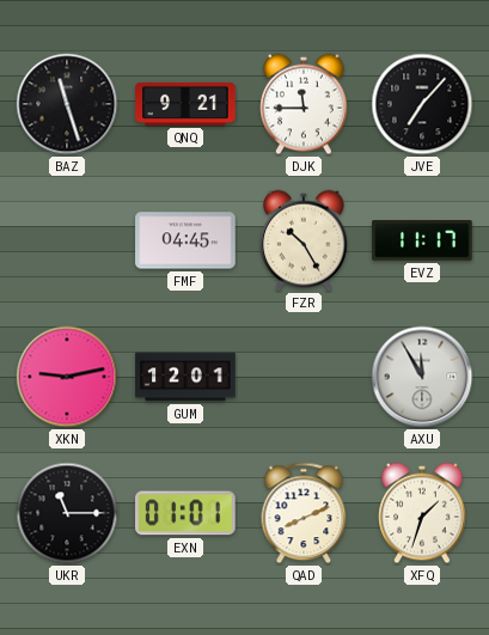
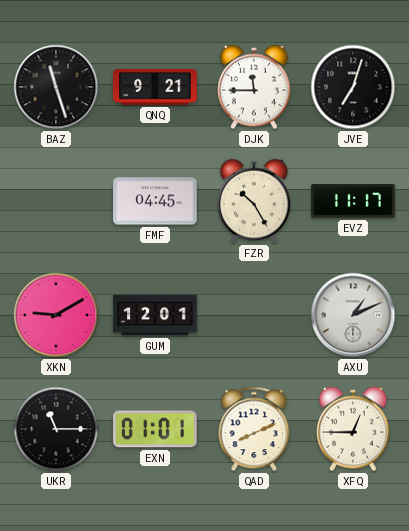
JVE: 7:07 -> 7:03
XKN: 9:13 -> 9:10
AXU: 11:55 -> 1:11
XFQ: 1:33 -> 12:45
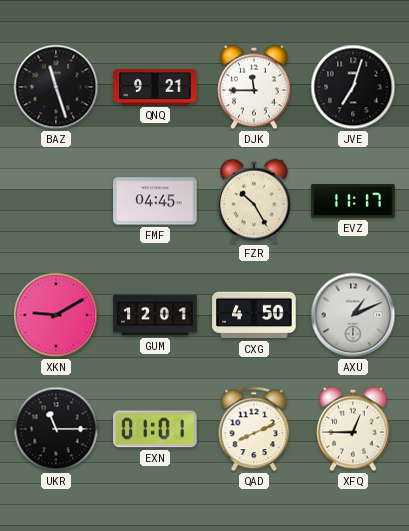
CXG: none -> 4:50
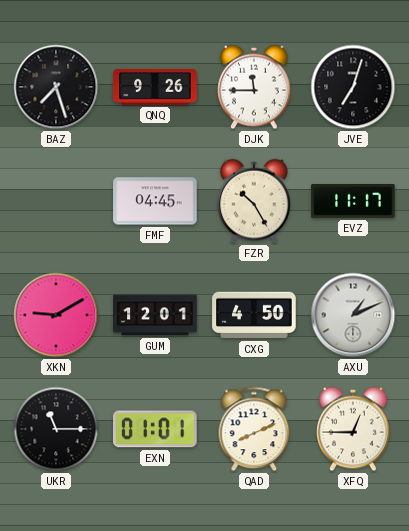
BAZ: 11:27 -> 7:27
QNQ: 9:21 -> 9:26
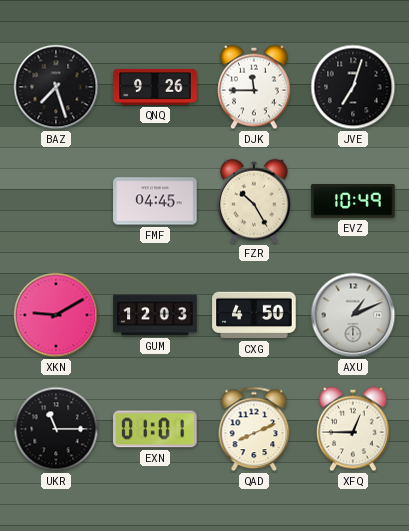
EVZ: 11:17 -> 10:49
GUM: 12:01 -> 12:03
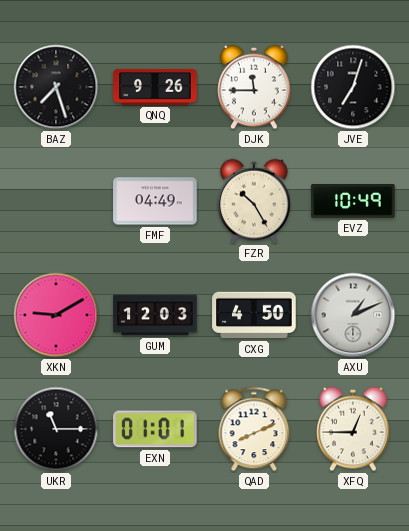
FMF: 04:45 -> 04:49
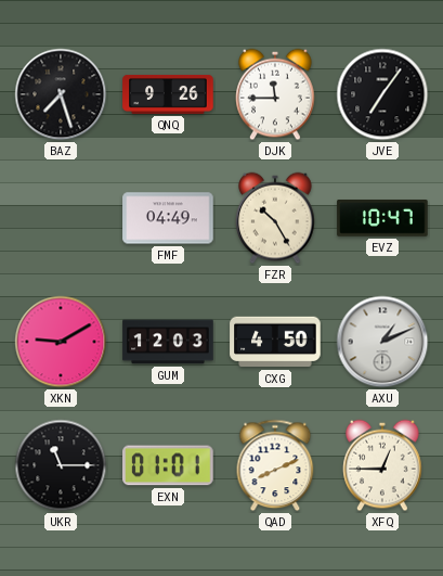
JVE: 7:03 -> 7:06
EVZ: 10:49 -> 10:47
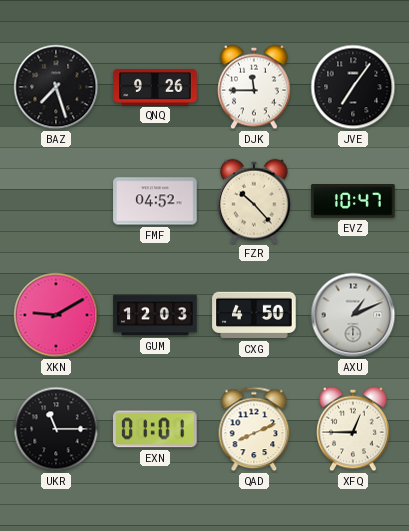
FMF: 04:49 -> 04:52
FZR: 10:25 -> 10:23
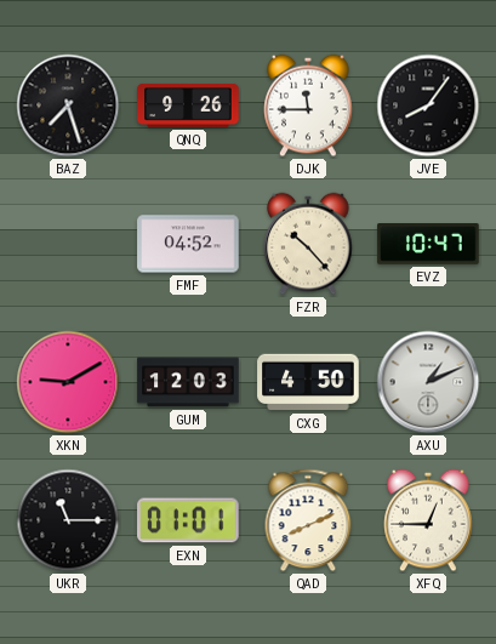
JVE: 7:06 -> 8:06
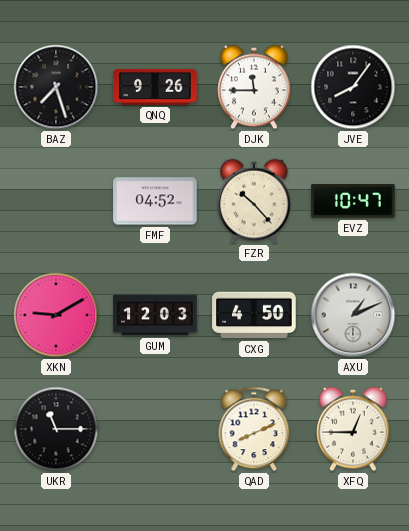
EXN: 01:01 -> none
